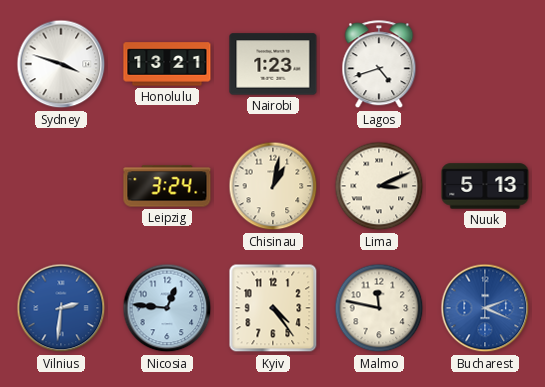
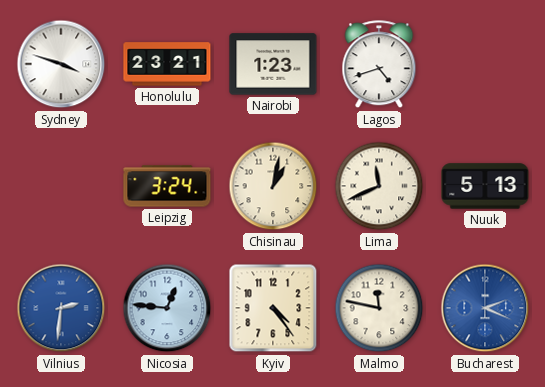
Honolulu: 13:21 -> 23:21
Lima: 3:11 -> 11:41
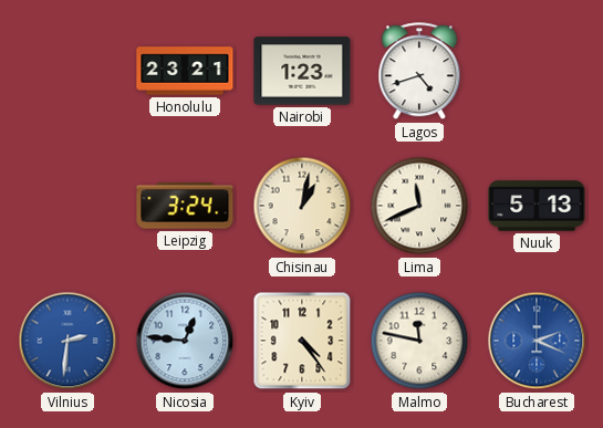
Sydney: 3:48 -> none
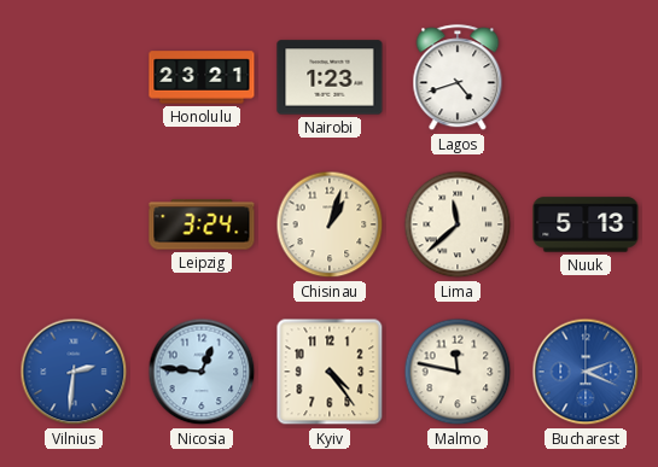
Chisinau: 1:02 -> 1:03
Lima: 11:41 -> 11:38
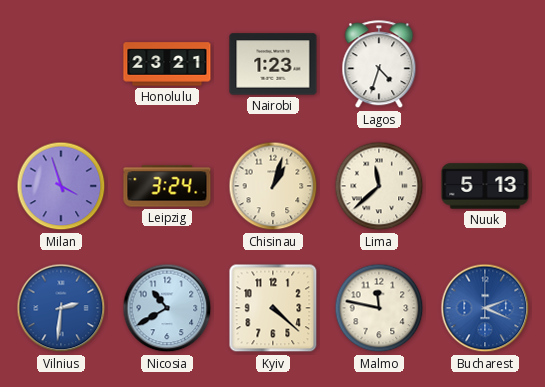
Lagos: 4:42 -> 4:33
Milan: none -> 3:57
Nicosia: 12:46 -> 10:40
Kyiv: 4:24 -> 4:22
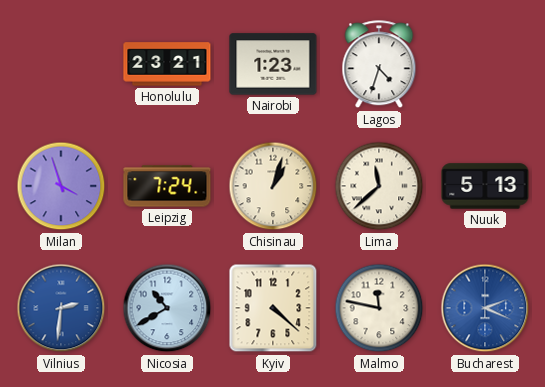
Leipzig: 3:24 -> 7:24
